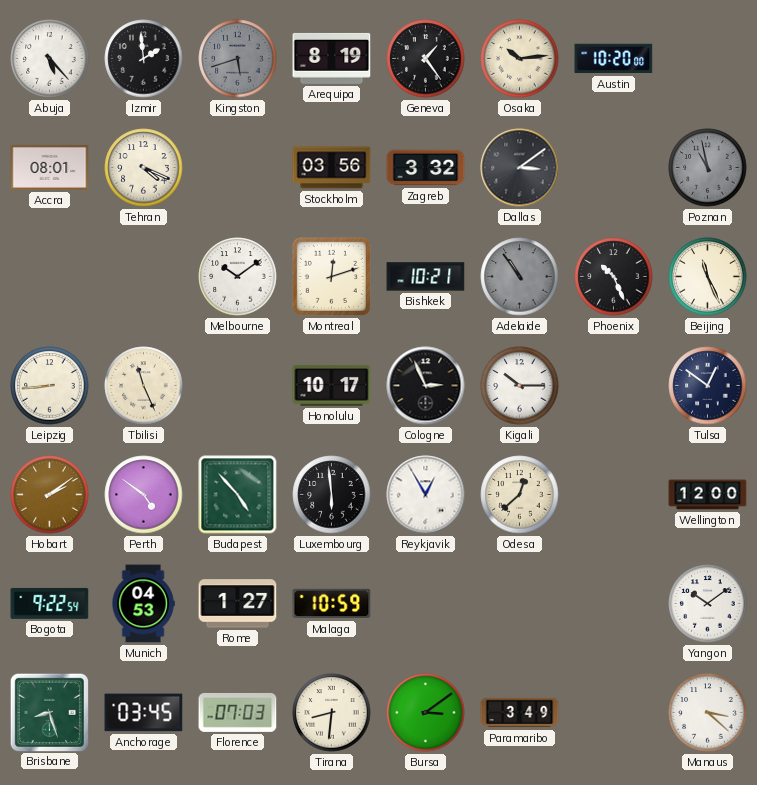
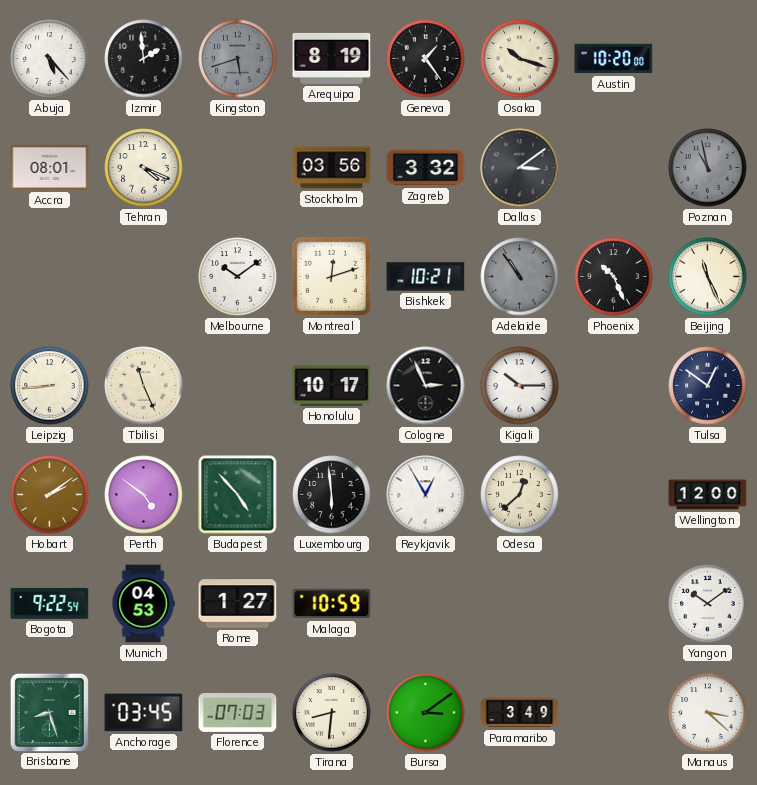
Osaka: 10:14 -> 10:18
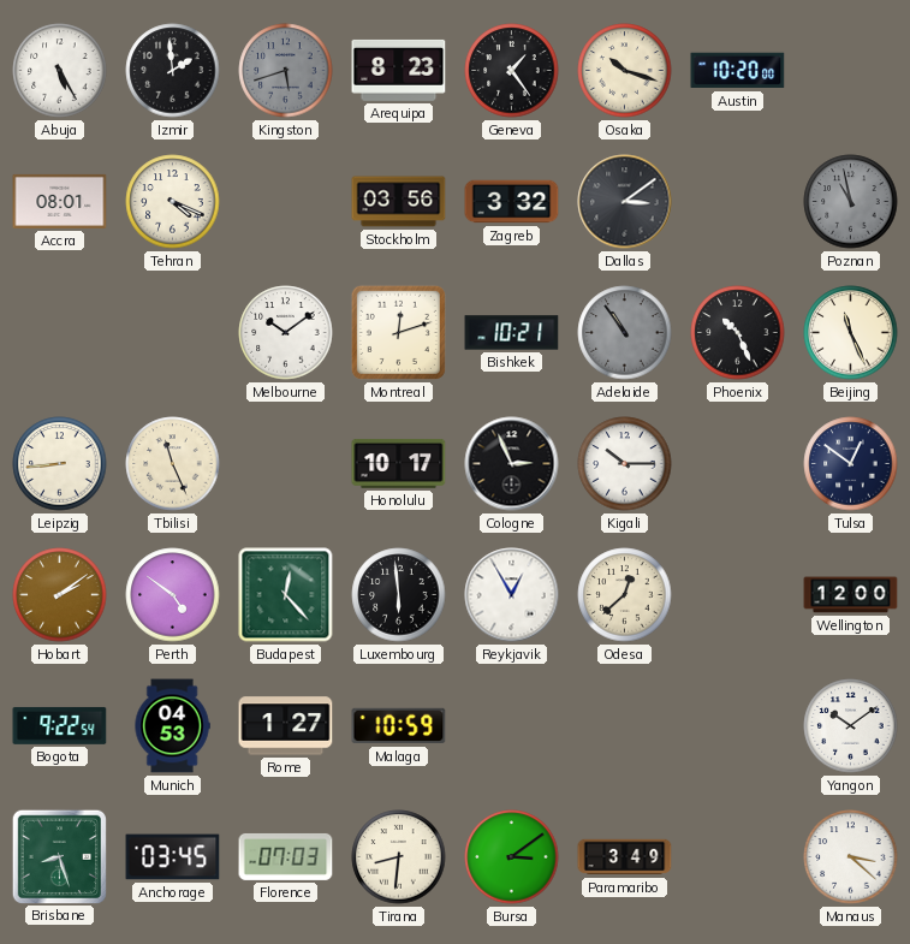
Abuja: 5:23 -> 5:25
Arequipa: 8:19 -> 8:23
Budapest: 4:53 -> 12:23
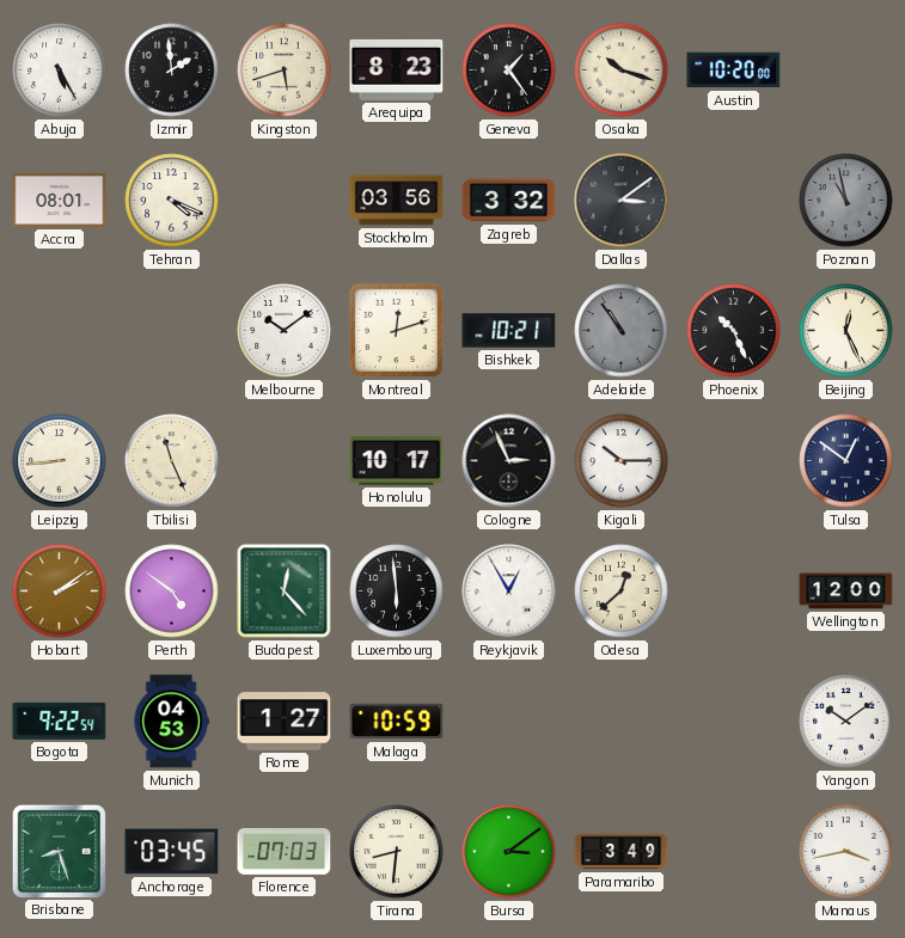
Kingston dial: grey -> cream
Beijing: 11:26 -> 12:26
Manaus: 3:22 -> 3:43
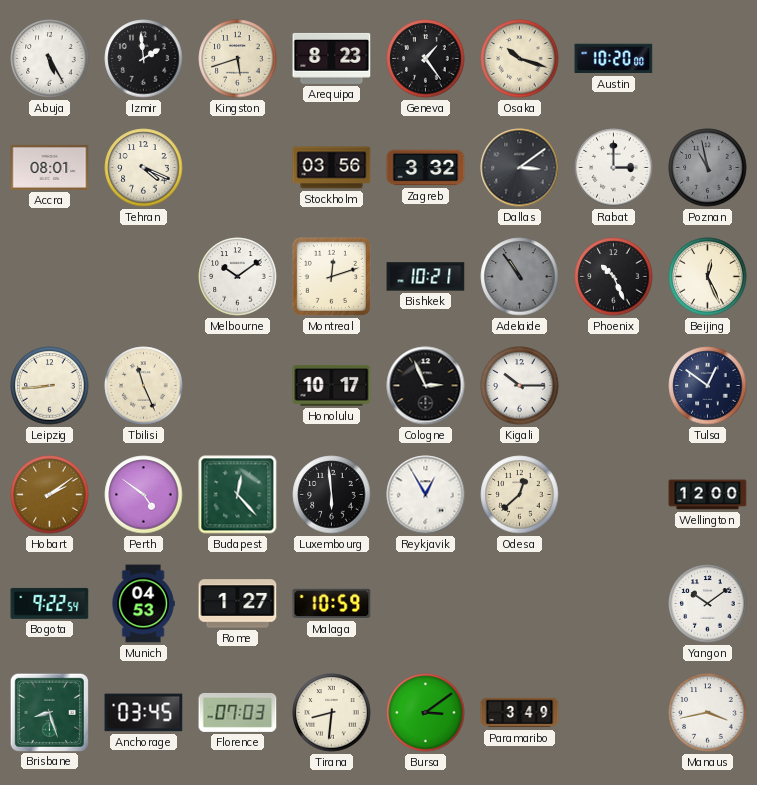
Rabat: none -> 3:00
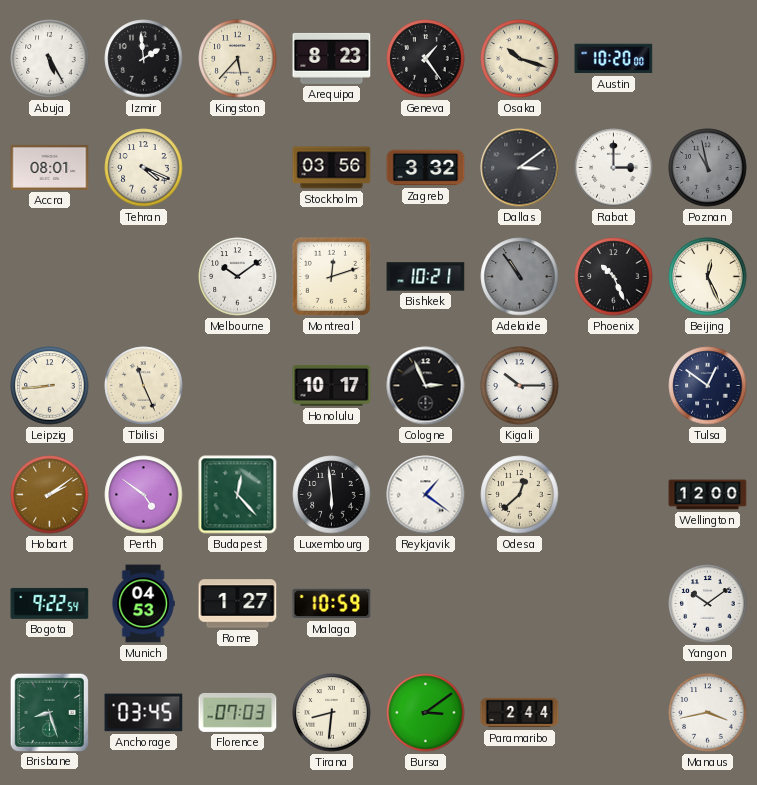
Kingston: 5:42 -> 5:37
Reykjavik: 12:55 -> 1:21
Paramaribo: 3:49 -> 2:44
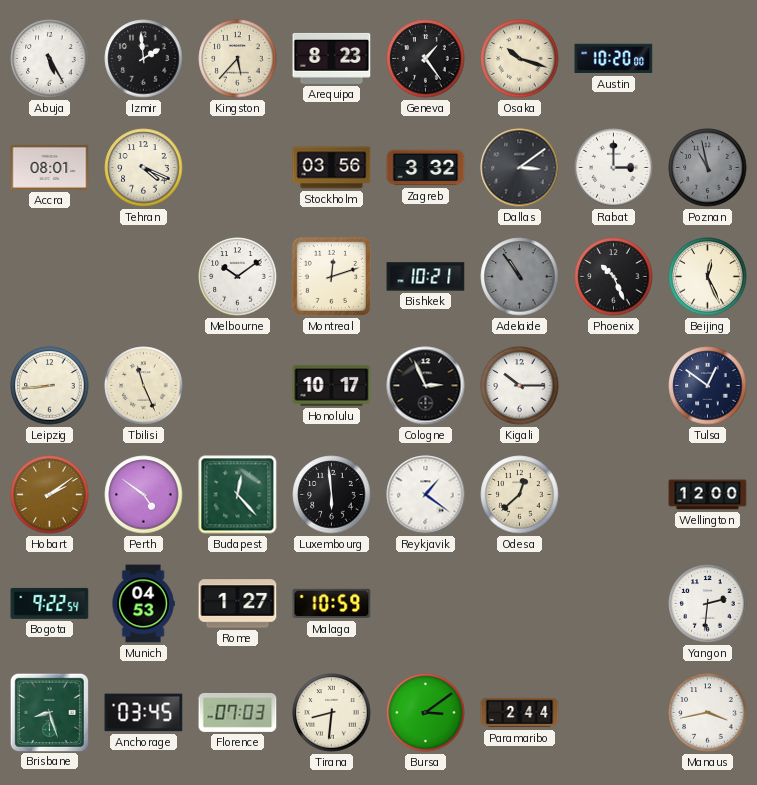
Yangon: 10:09 -> 2:31
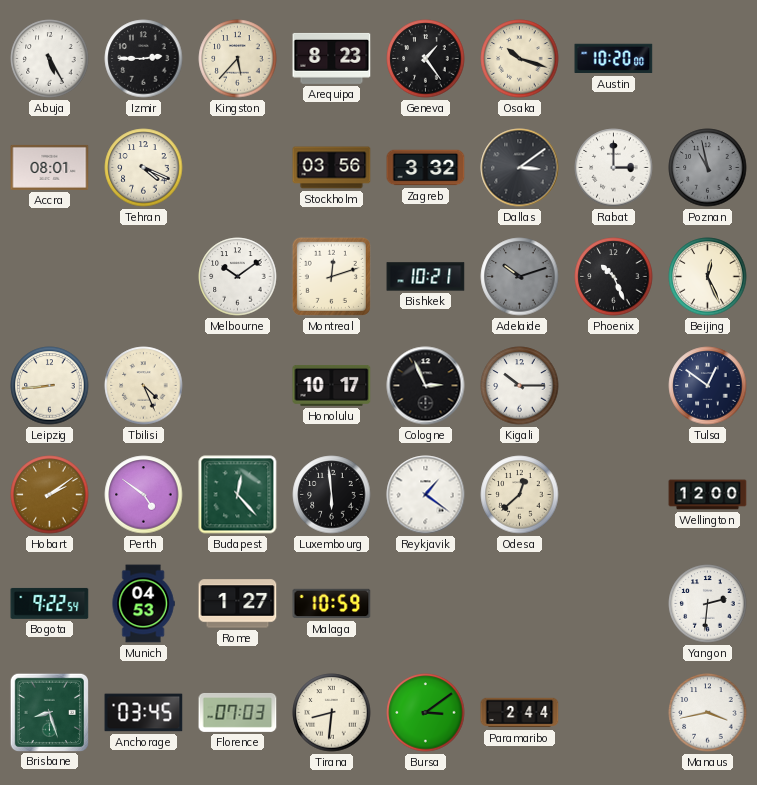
Izmir: 1:59 -> 2:45
Adelaide: 10:54 -> 10:12
Tbilisi: 11:26 -> 4:26
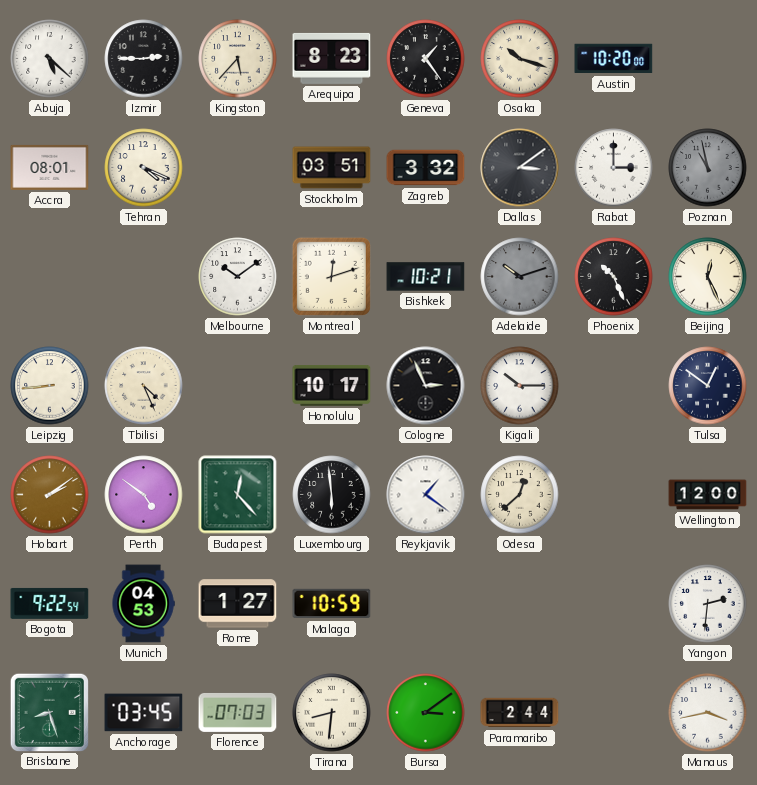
Abuja: 5:25 -> 5:22
Stockholm: 03:56 -> 03:51
